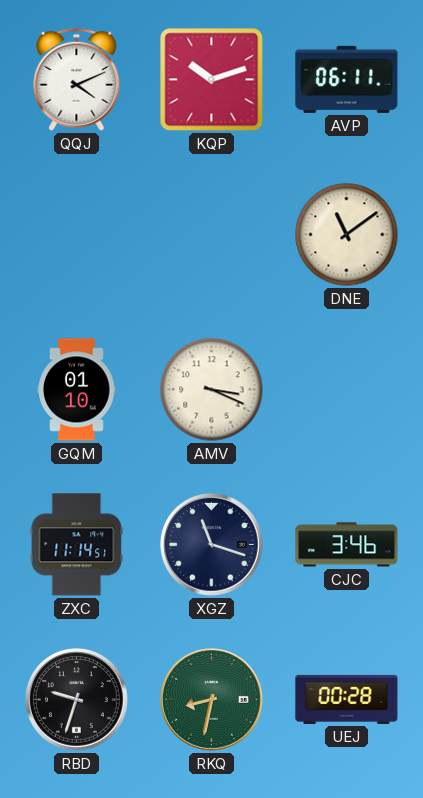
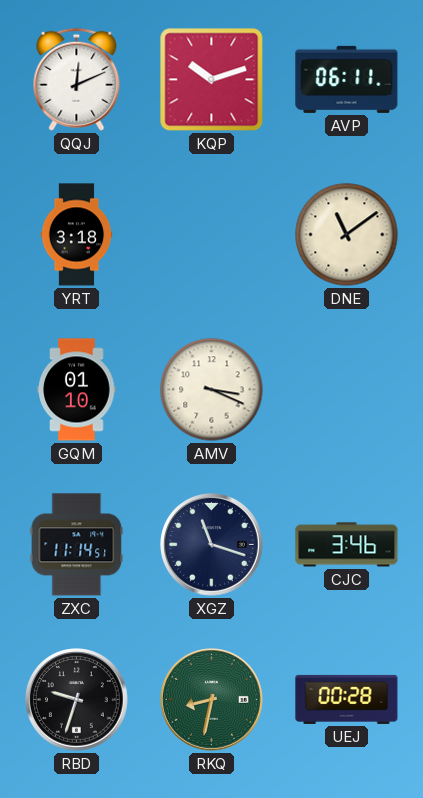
QQJ: 4:11 -> 12:11
YRT: none -> 3:18
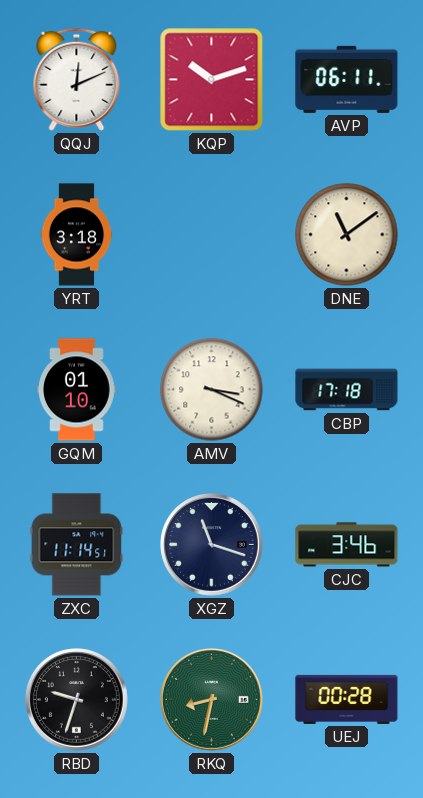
CBP: none -> 17:18
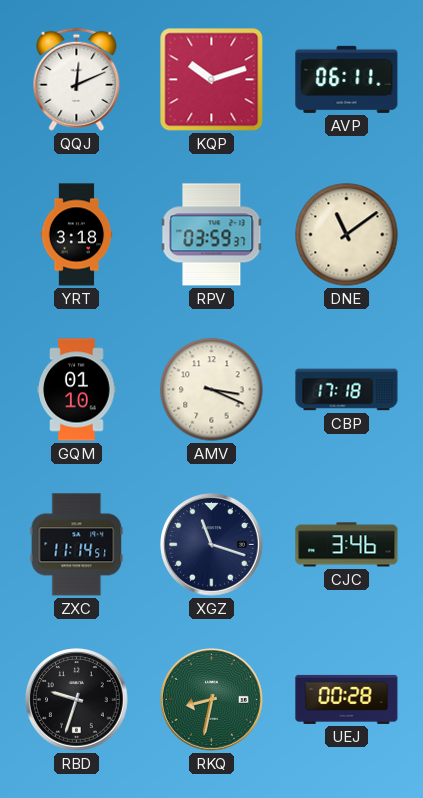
RPV: none -> 03:59
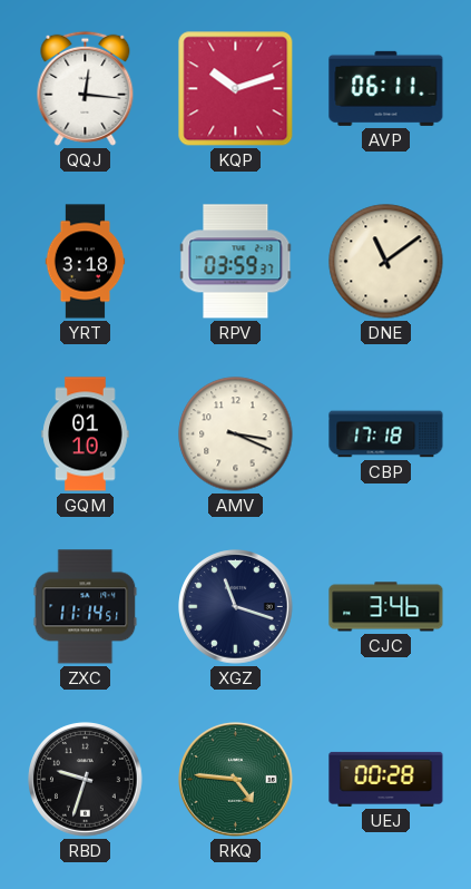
QQJ: 12:11 -> 12:16
RKQ: 8:32 -> 4:46
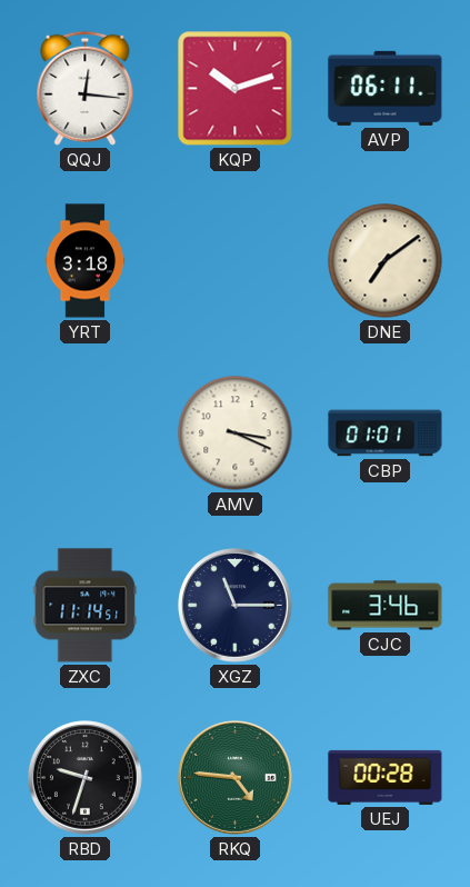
RPV: 03:59 -> none
DNE: 11:09 -> 7:09
GQM: 01:10 -> none
CBP: 17:18 -> 01:01
XGZ: 11:18 -> 11:15
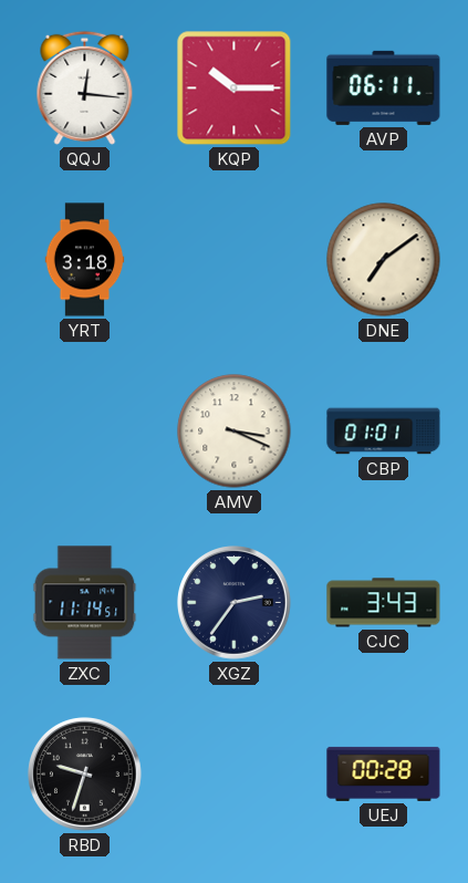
KQP: 10:12 -> 10:15
XGZ: 11:15 -> 2:36
CJC: 3:46 -> 3:43
RKQ: 4:46 -> none
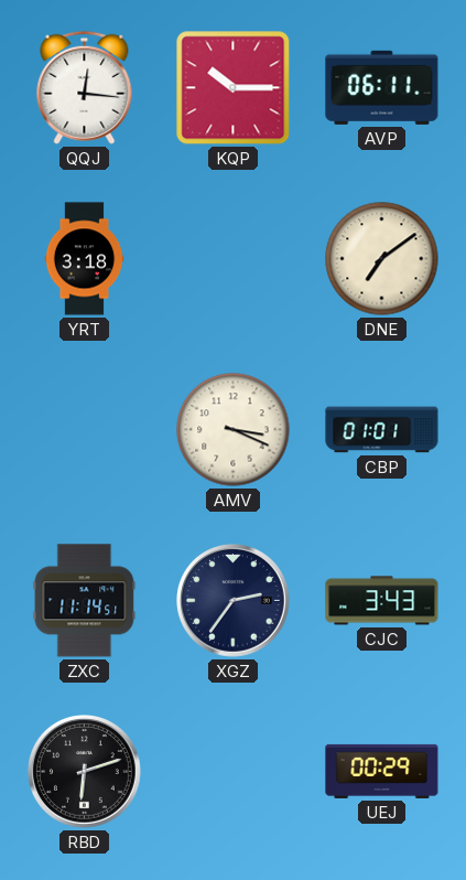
RBD: 9:33 -> 6:12
UEJ: 00:28 -> 00:29
